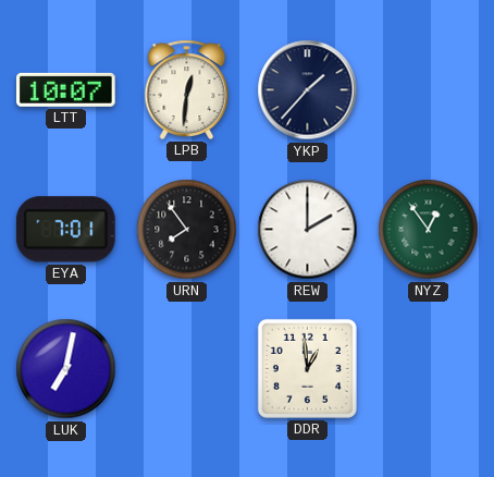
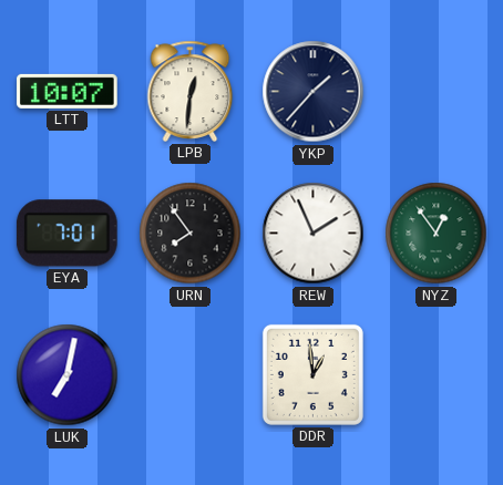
REW: 2:00 -> 1:56
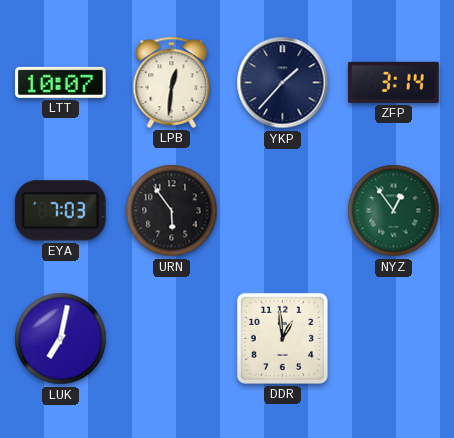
ZFP: none -> 3:14
EYA: 7:01 -> 7:03
URN: 7:54 -> 5:54
REW: 1:56 -> none
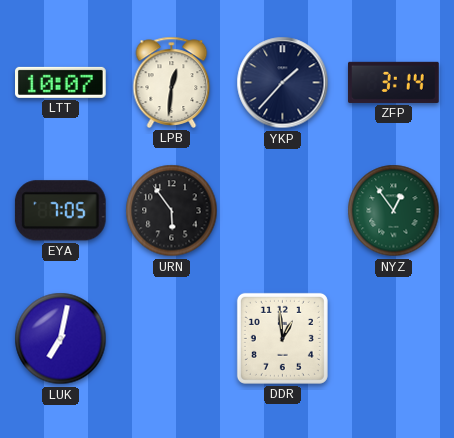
EYA: 7:03 -> 7:05
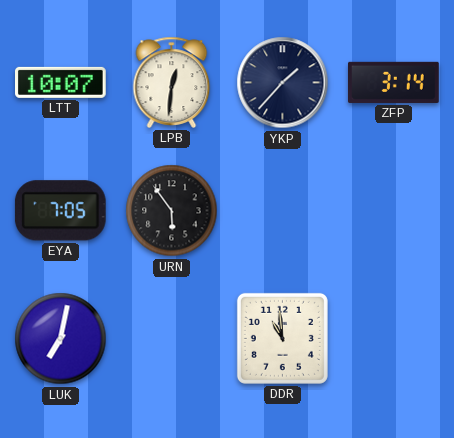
NYZ: 12:54 -> none
DDR: 12:59 -> 10:59
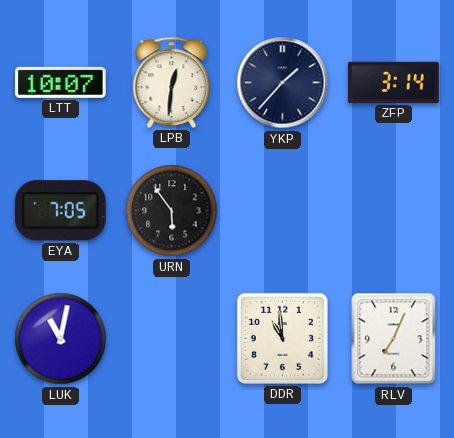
LUK: 7:02 -> 11:02
RLV: none -> 7:04
